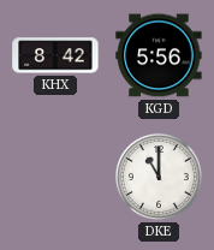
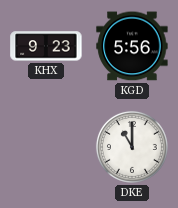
KHX: 8:42 -> 9:23
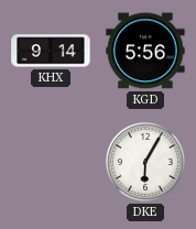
KHX: 9:23 -> 9:14
DKE: 11:00 -> 6:05
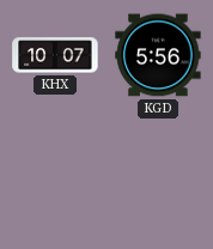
KHX: 9:14 -> 10:07
DKE: 6:05 -> none
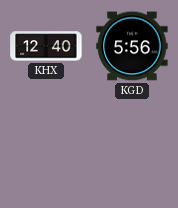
KHX: 10:07 -> 12:40
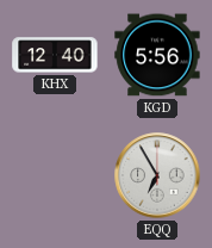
EQQ: none -> 6:55
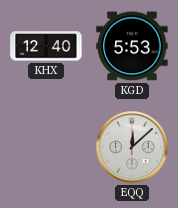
KGD: 5:56 -> 5:53
EQQ: 6:55 -> 12:08
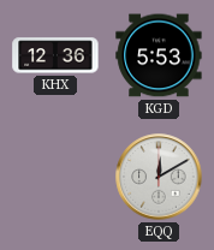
KHX: 12:40 -> 12:36
EQQ: 12:08 -> 12:10
